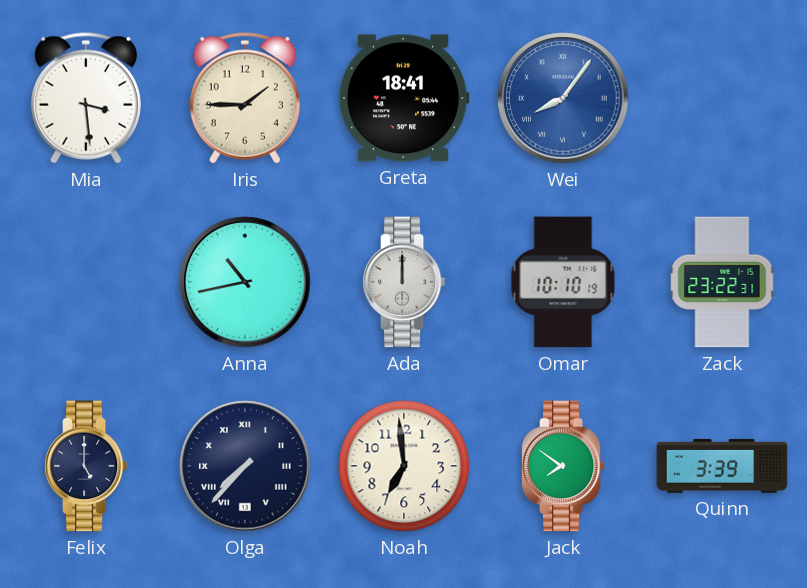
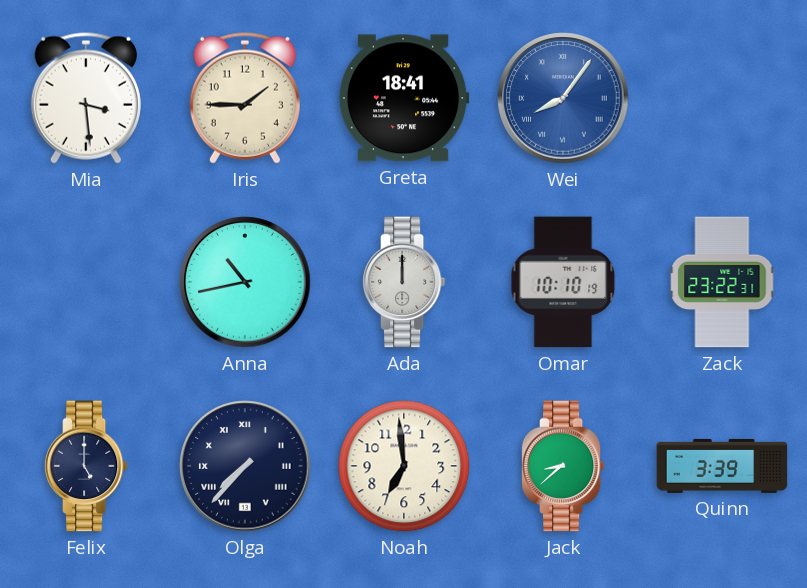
Jack: 7:51 -> 8:38
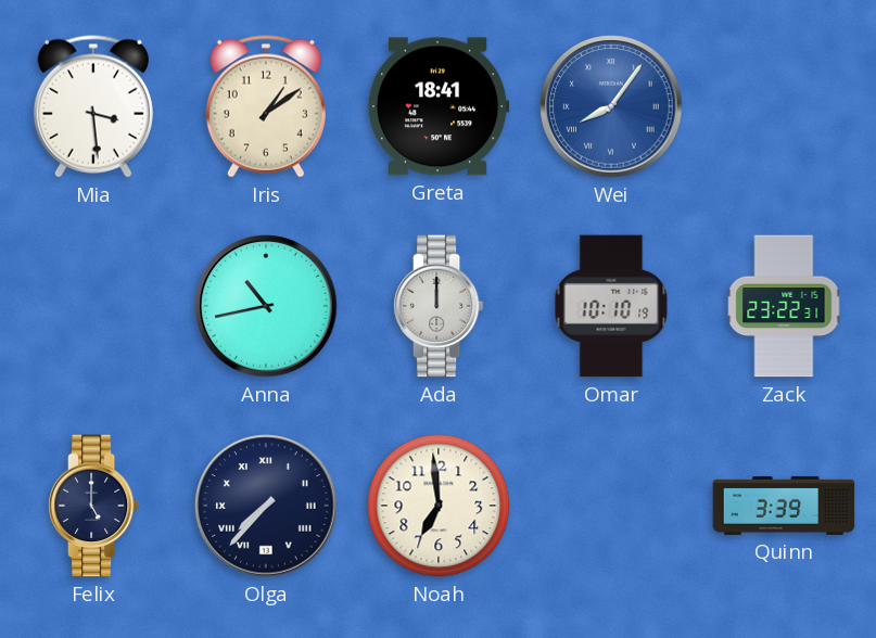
Iris: 1:45 -> 1:09
Jack: 8:38 -> none
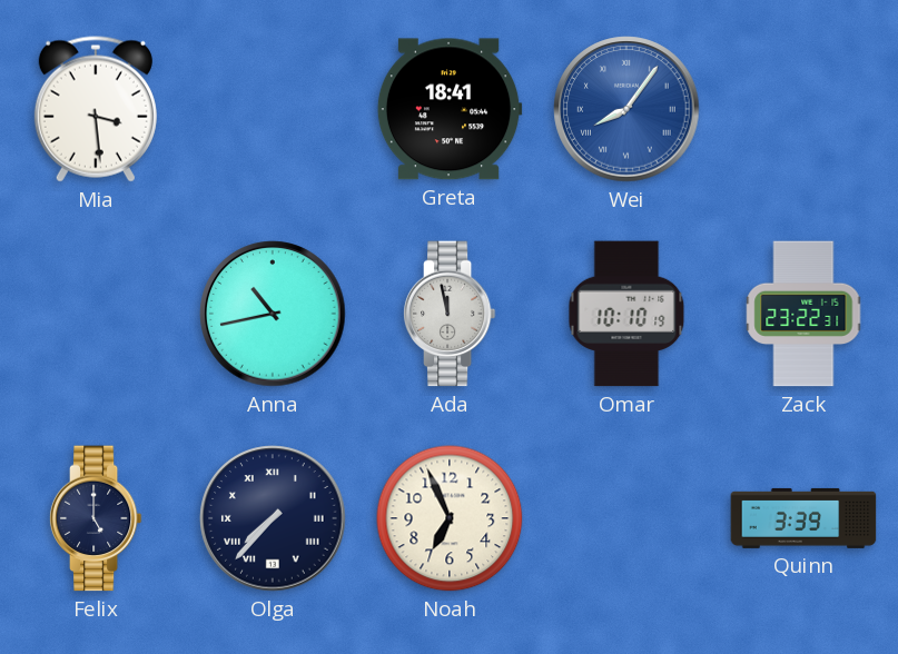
Iris: 1:09 -> none
Ada: 12:00 -> 11:58
Noah: 6:59 -> 6:56
